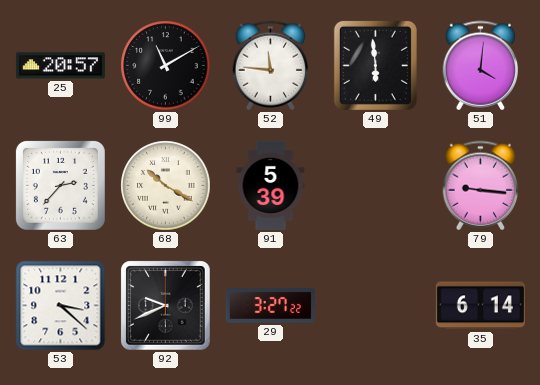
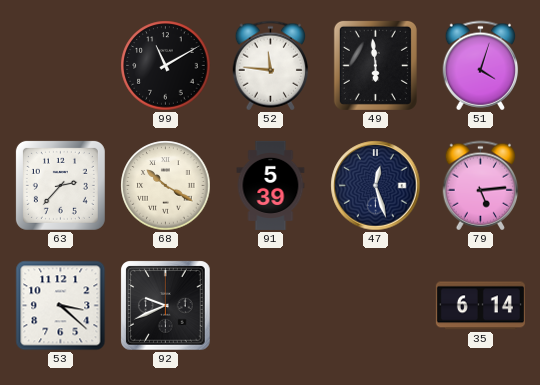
25: 20:57 -> none
51: 4:01 -> 4:03
47: none -> 12:27
79: 9:16 -> 5:14
29: 3:27 -> none
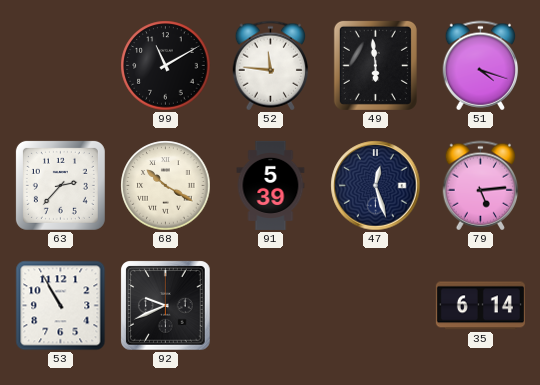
51: 4:03 -> 4:18
53: 3:22 -> 10:55
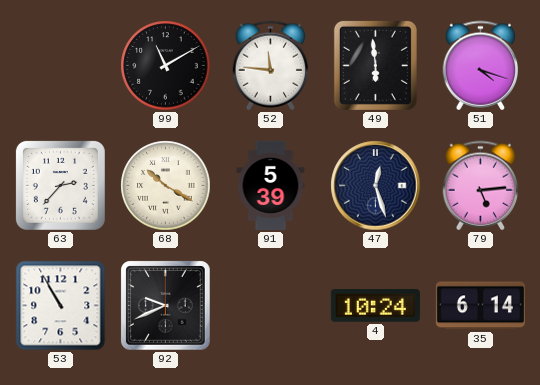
4: none -> 10:24
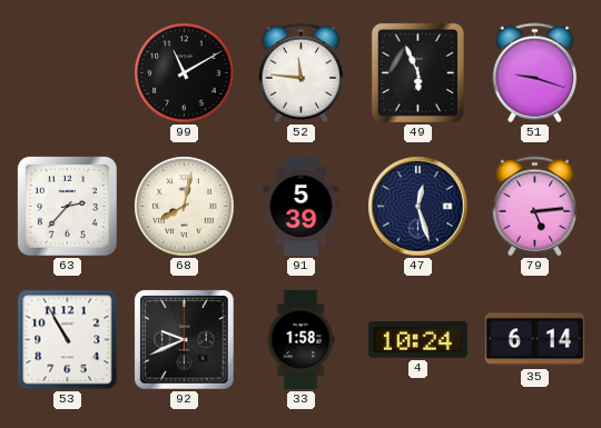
49: 5:59 -> 5:56
51: 4:18 -> 9:18
68: 10:20 -> 8:02
33: none -> 1:58
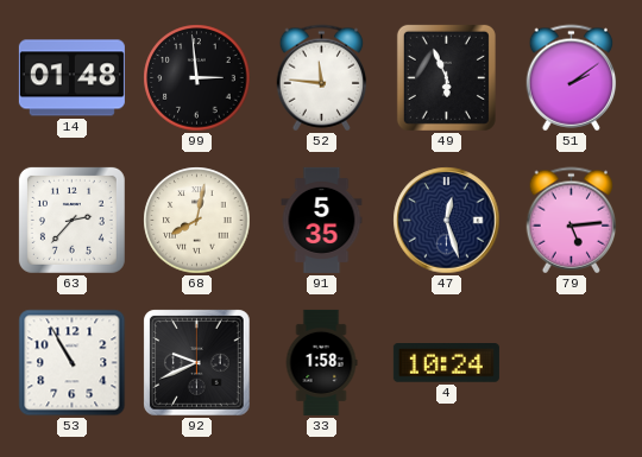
14: none -> 01:48
99: 11:10 -> 2:59
51: 9:18 -> 2:09
91: 5:39 -> 5:35
35: 6:14 -> none
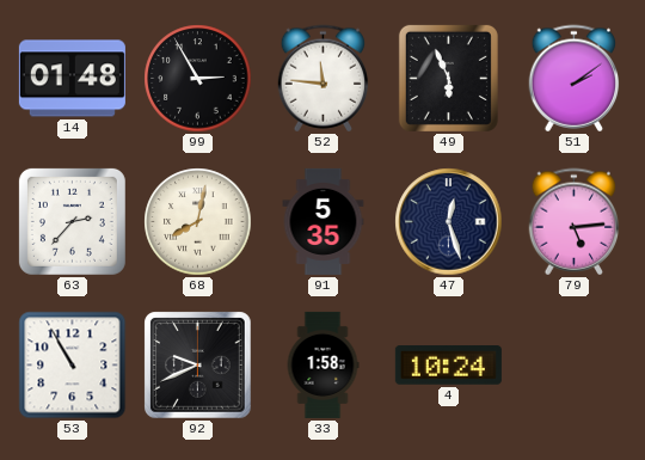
99: 2:59 -> 2:55
